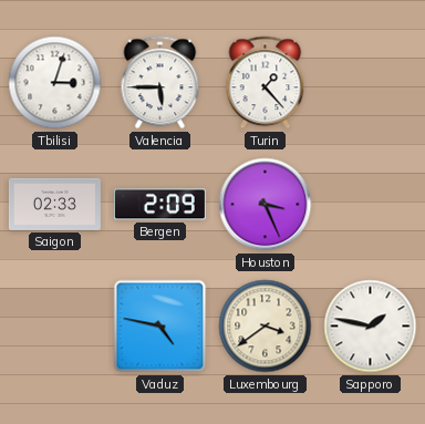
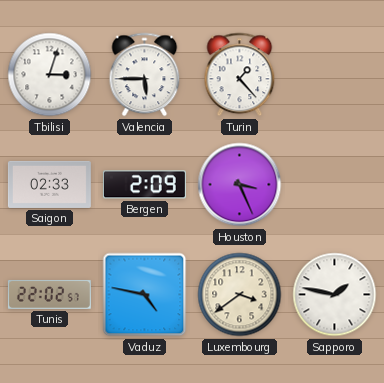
Tunis: none -> 22:02
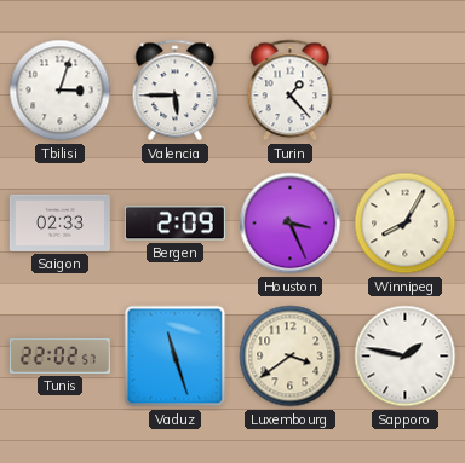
Winnipeg: none -> 8:05
Vaduz: 4:47 -> 11:27
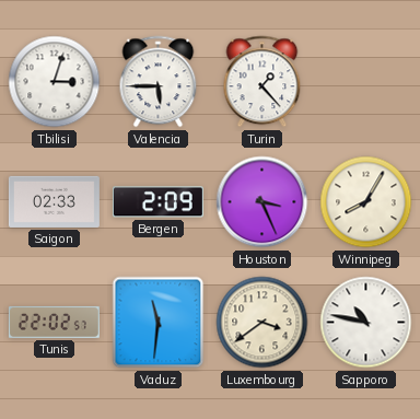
Vaduz: 11:27 -> 11:31
Sapporo: 1:47 -> 10:47
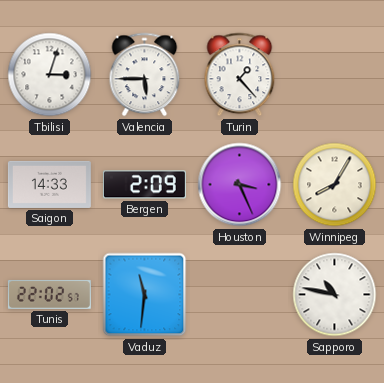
Saigon: 02:33 -> 14:33
Luxembourg: 3:39 -> none
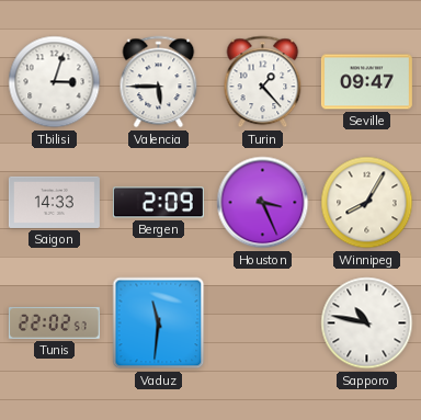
Seville: none -> 09:47
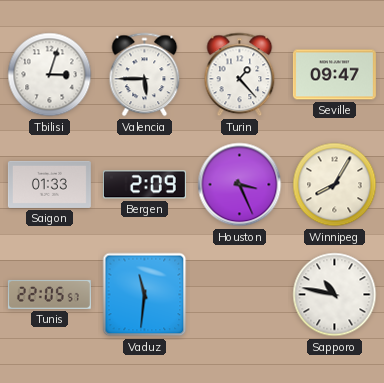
Saigon: 14:33 -> 01:33
Tunis: 22:02 -> 22:05
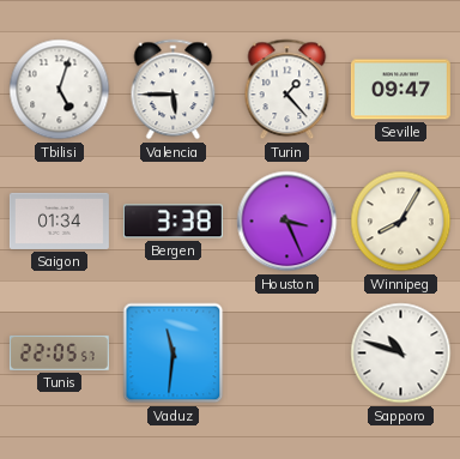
Tbilisi: 3:03 -> 5:03
Saigon: 01:33 -> 01:34
Bergen: 2:09 -> 3:38
Sapporo: 10:47 -> 10:48
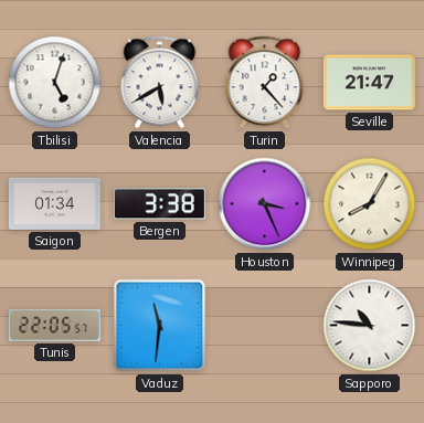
Valencia: 5:45 -> 5:40
Seville: 09:47 -> 21:47
Sapporo: 10:48 -> 10:46
